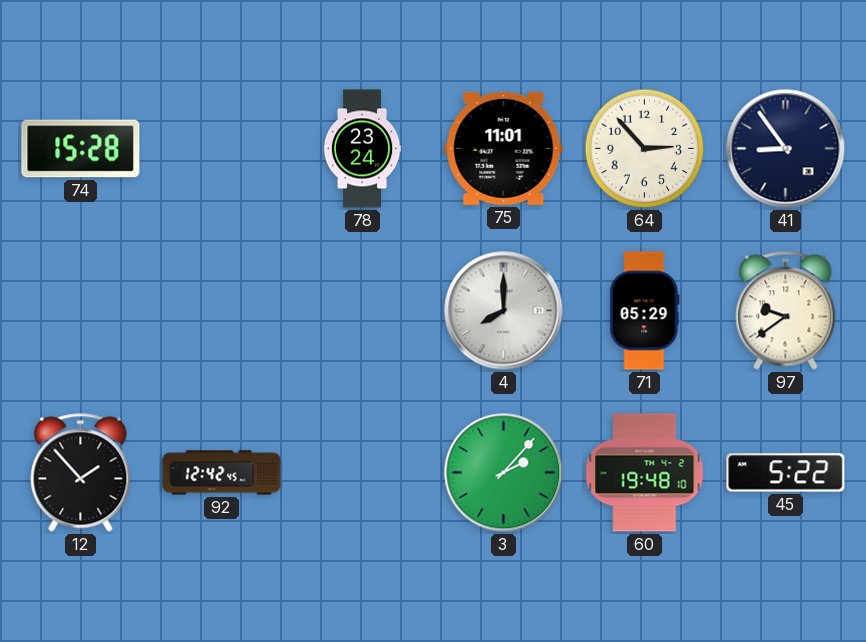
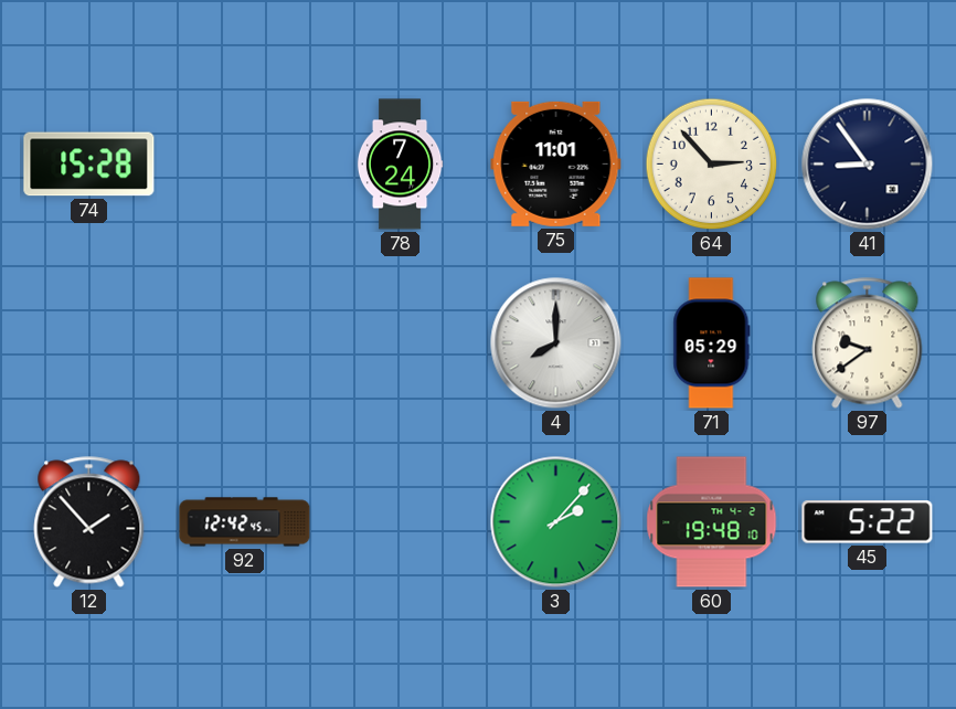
78: 23:24 -> 7:24
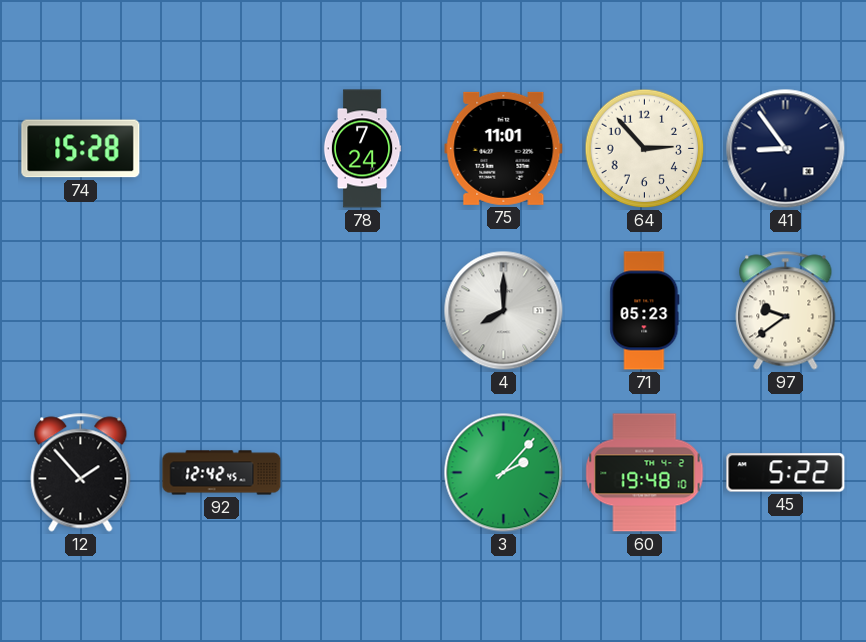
71: 05:29 -> 05:23
